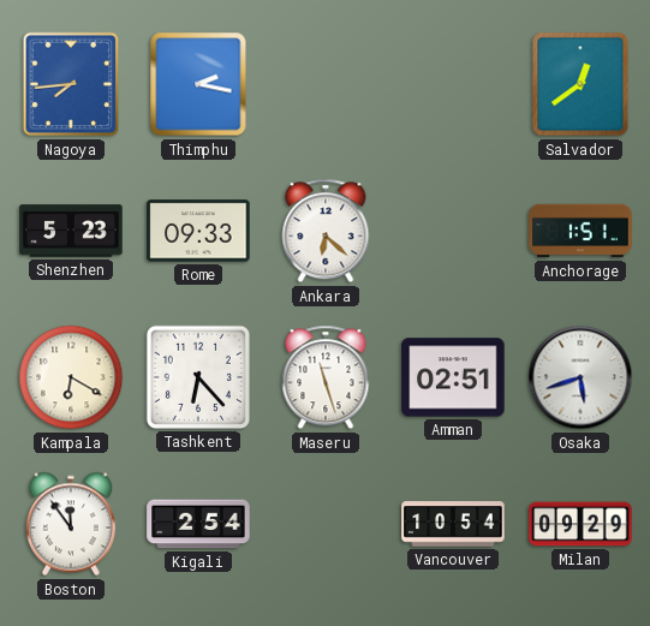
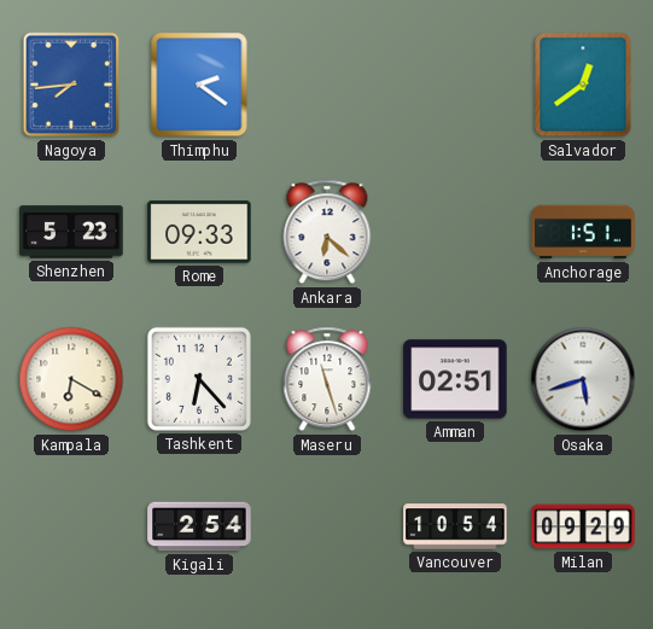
Thimphu: 2:17 -> 2:21
Boston: 11:54 -> none
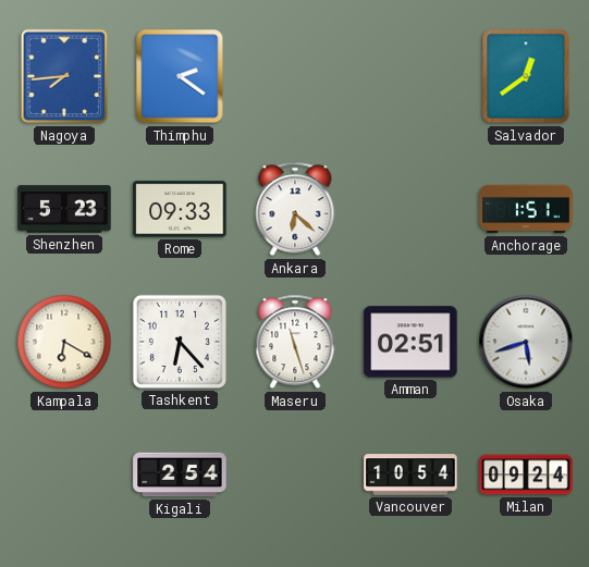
Milan: 09:29 -> 09:24
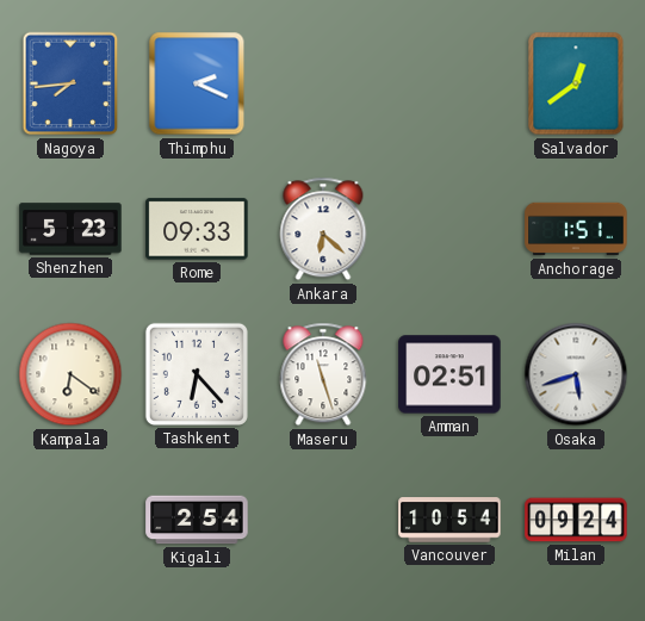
Thimphu: 2:21 -> 2:19
Kampala: 6:20 -> 6:21
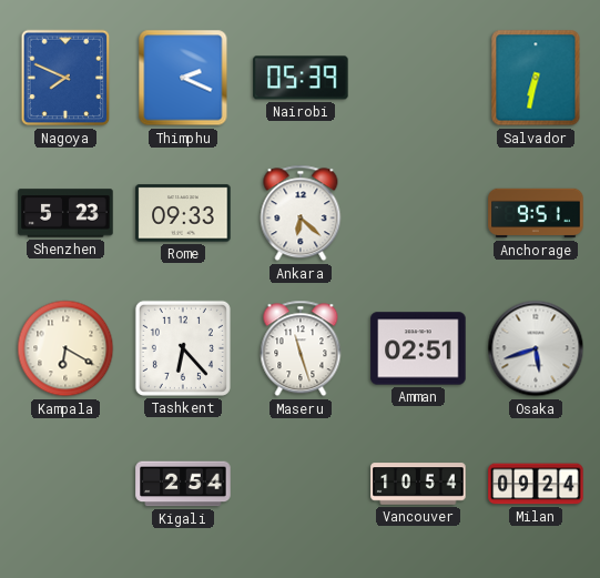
Nagoya: 7:44 -> 7:49
Nairobi: none -> 05:39
Salvador: 12:39 -> 6:32
Anchorage: 1:51 -> 9:51
Kampala: 6:21 -> 6:20
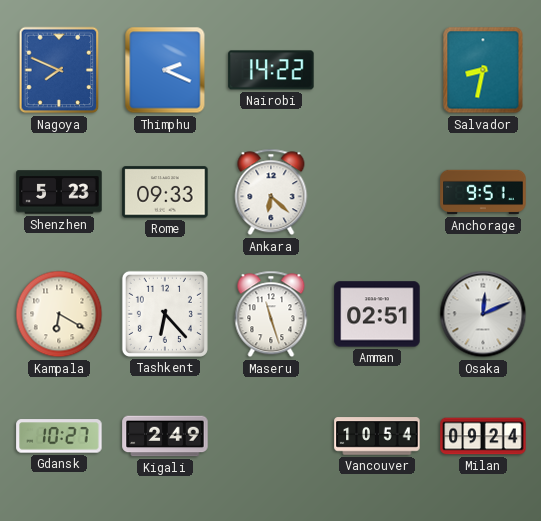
Nairobi: 05:39 -> 14:22
Salvador: 6:32 -> 8:32
Osaka: 5:42 -> 12:11
Gdansk: none -> 10:27
Kigali: 2:54 -> 2:49
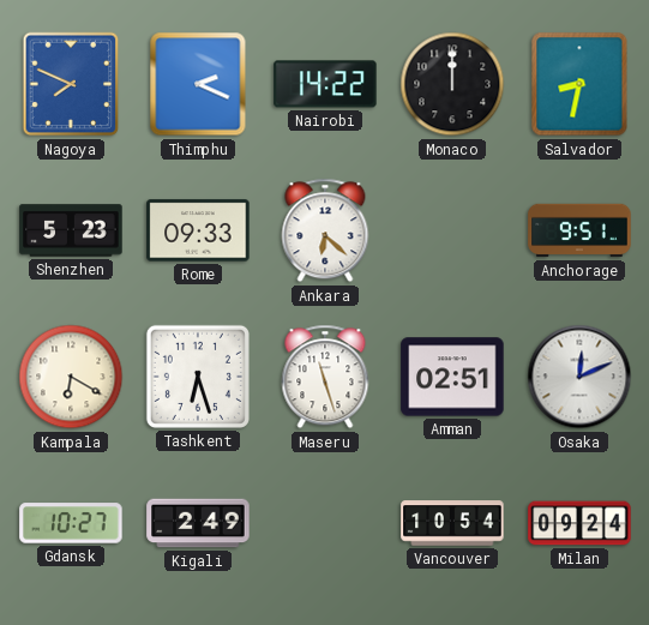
Monaco: none -> 12:00
Tashkent: 6:23 -> 6:27
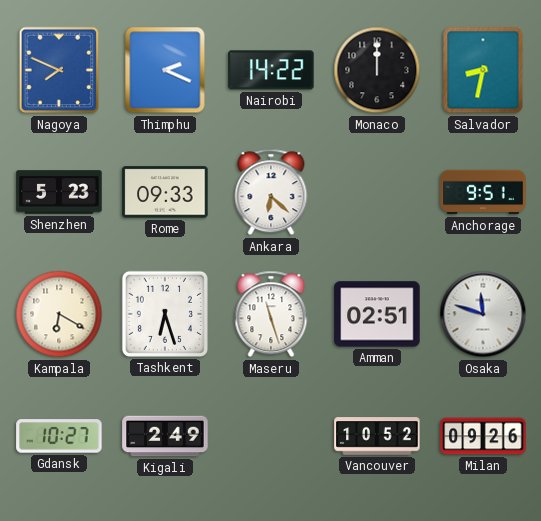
Osaka: 12:11 -> 11:48
Vancouver: 10:54 -> 10:52
Milan: 09:24 -> 09:26
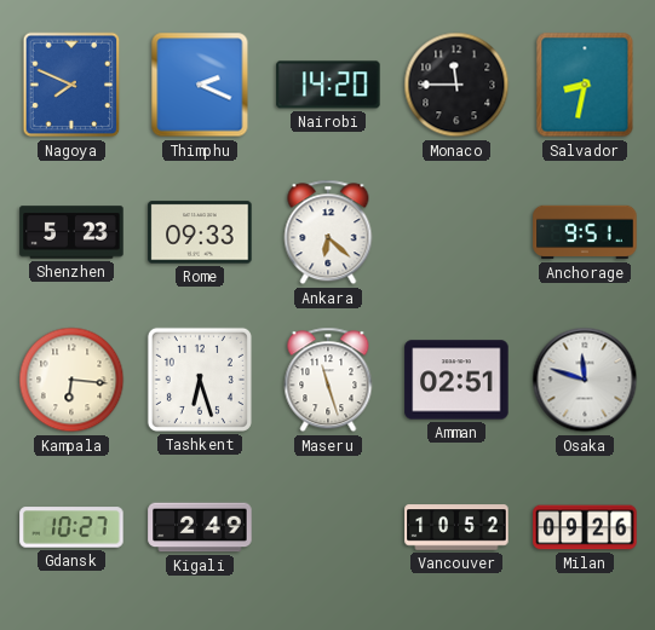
Nairobi: 14:22 -> 14:20
Monaco: 12:00 -> 11:45
Kampala: 6:20 -> 6:16
